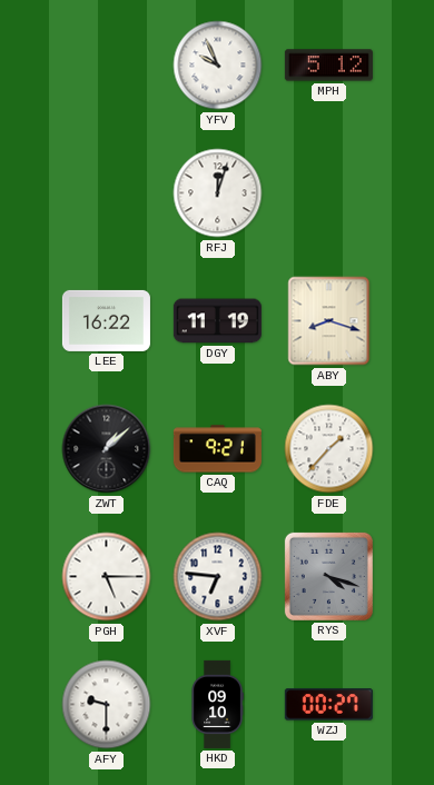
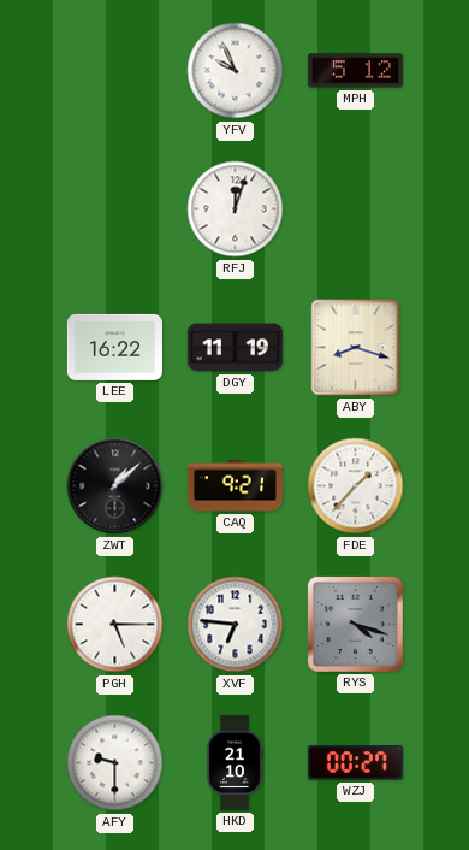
HKD: 09:10 -> 21:10
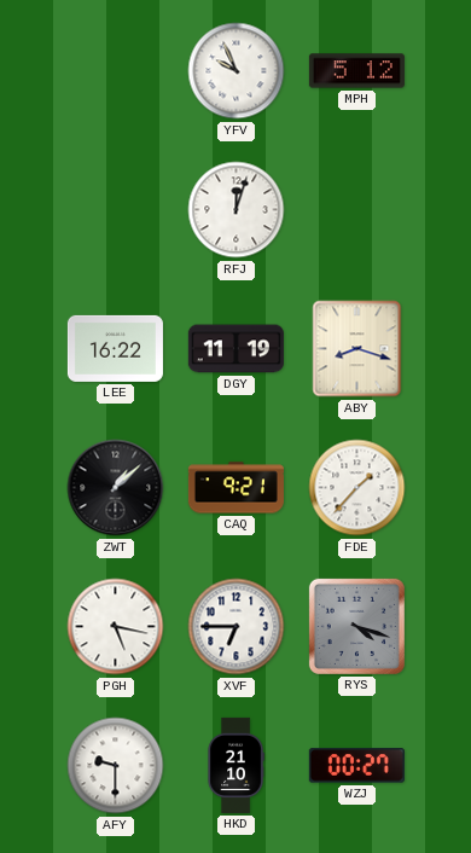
PGH: 5:15 -> 5:17
XVF: 6:46 -> 6:45
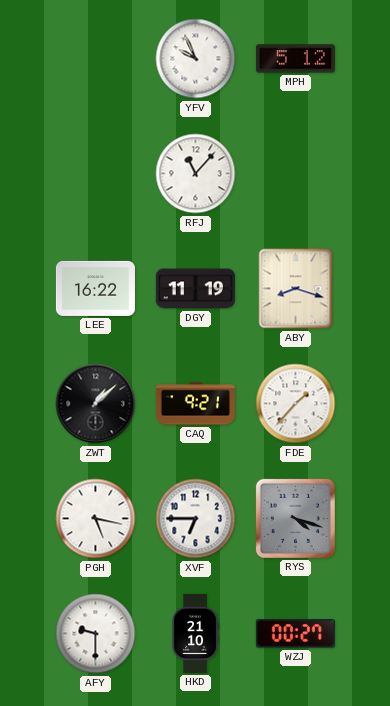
RFJ: 12:03 -> 11:07
